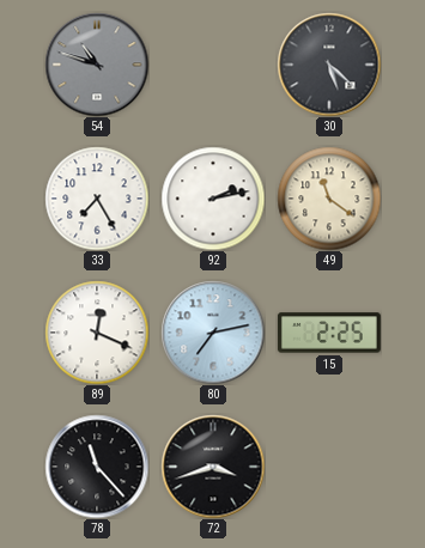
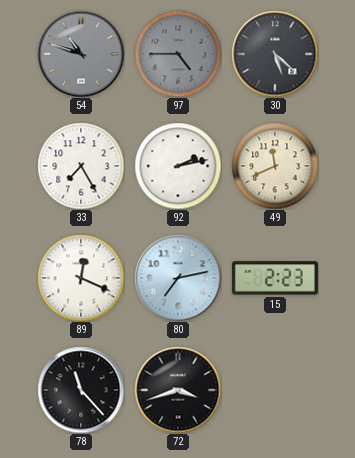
97: none -> 4:45
49: 11:21 -> 11:41
15: 2:25 -> 2:23
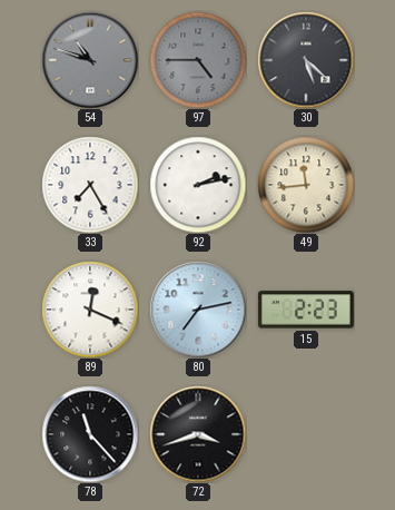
49: 11:41 -> 11:44
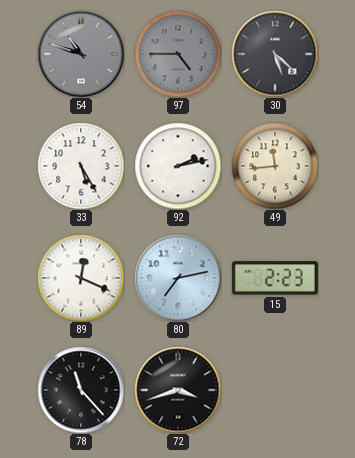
33: 7:25 -> 5:25
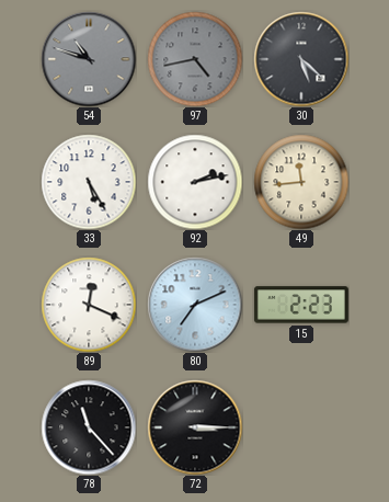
97: 4:45 -> 4:43
80: 7:13 -> 7:11
72: 3:42 -> 3:15
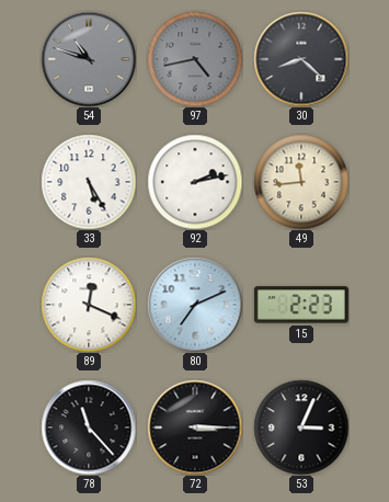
30: 5:22 -> 8:22
53: none -> 3:04
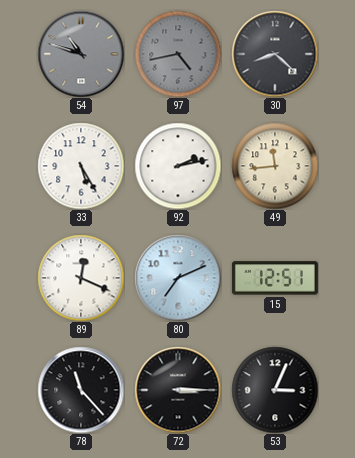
15: 2:23 -> 12:51
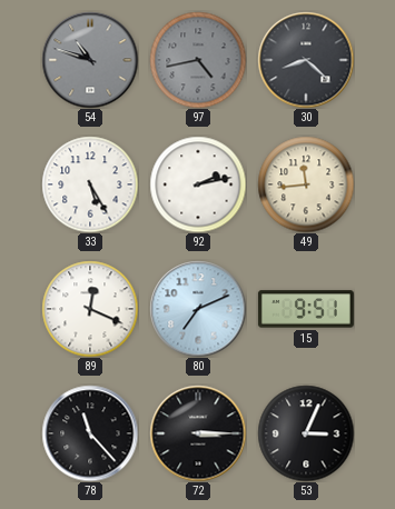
15: 12:51 -> 9:51
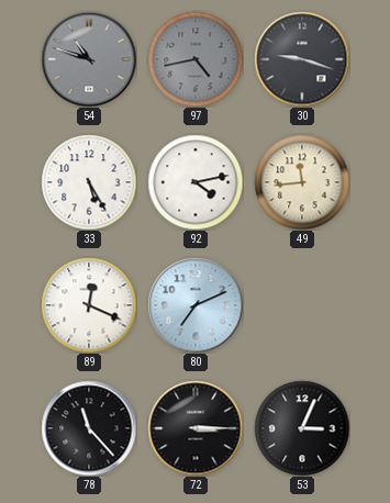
30: 8:22 -> 9:18
92: 2:13 -> 4:13
15: 9:51 -> none
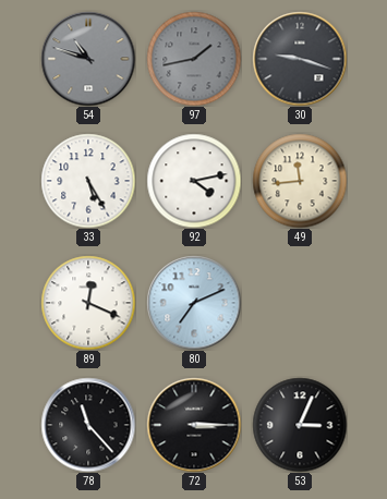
97: 4:43 -> 1:43
